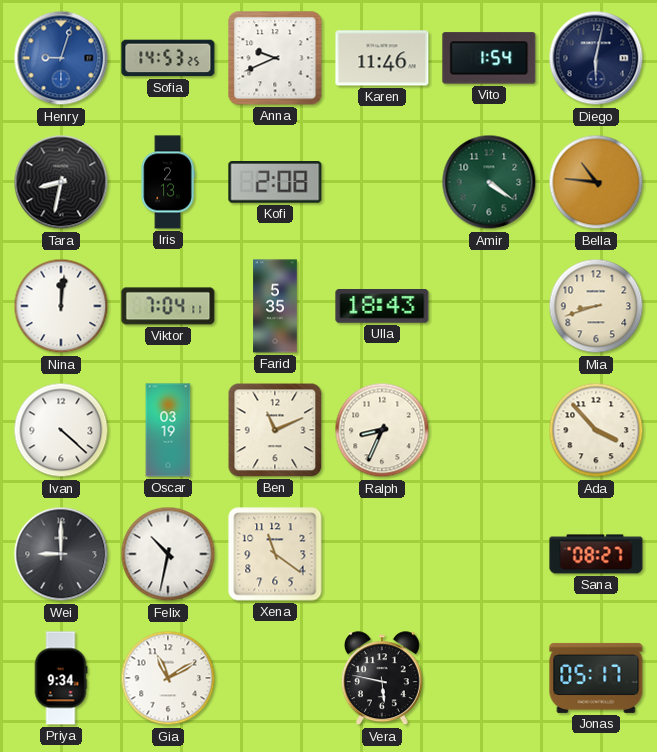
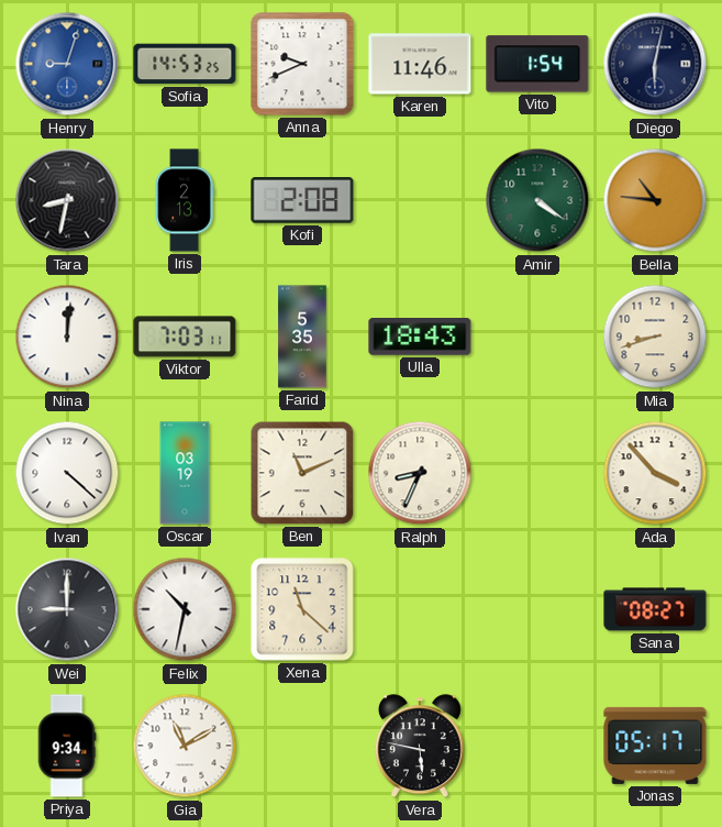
Viktor: 7:04 -> 7:03
Xena: 11:21 -> 11:22
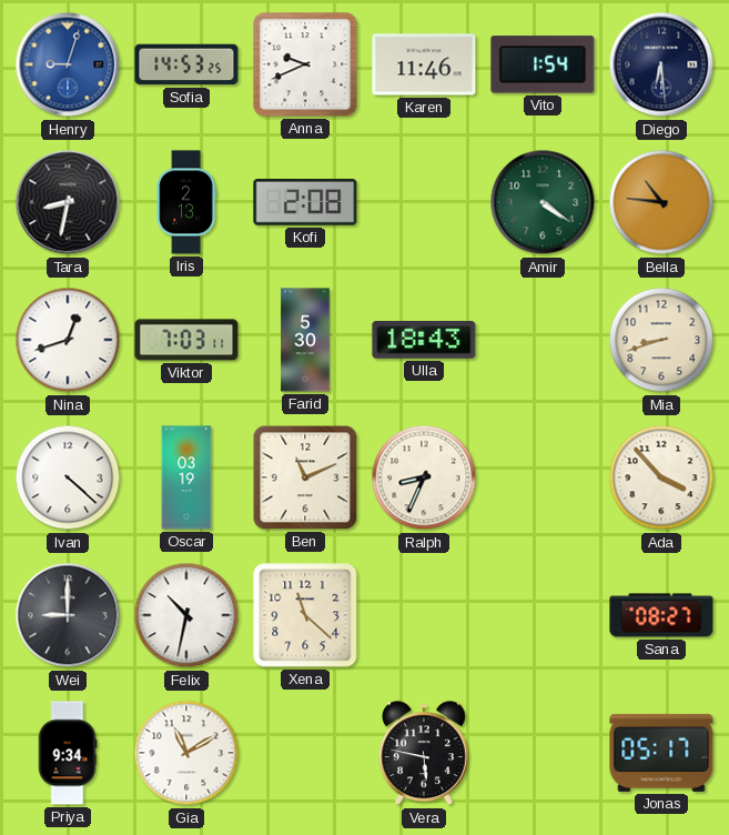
Diego: 6:02 -> 6:29
Nina: 12:01 -> 12:42
Farid: 5:35 -> 5:30
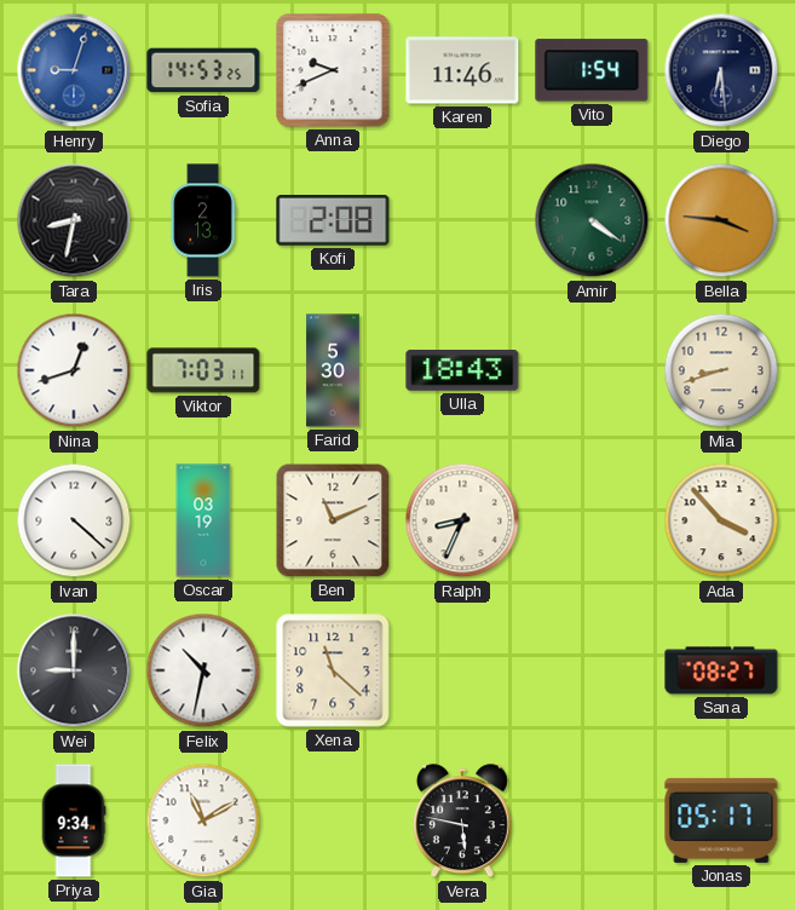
Bella: 10:46 -> 3:46
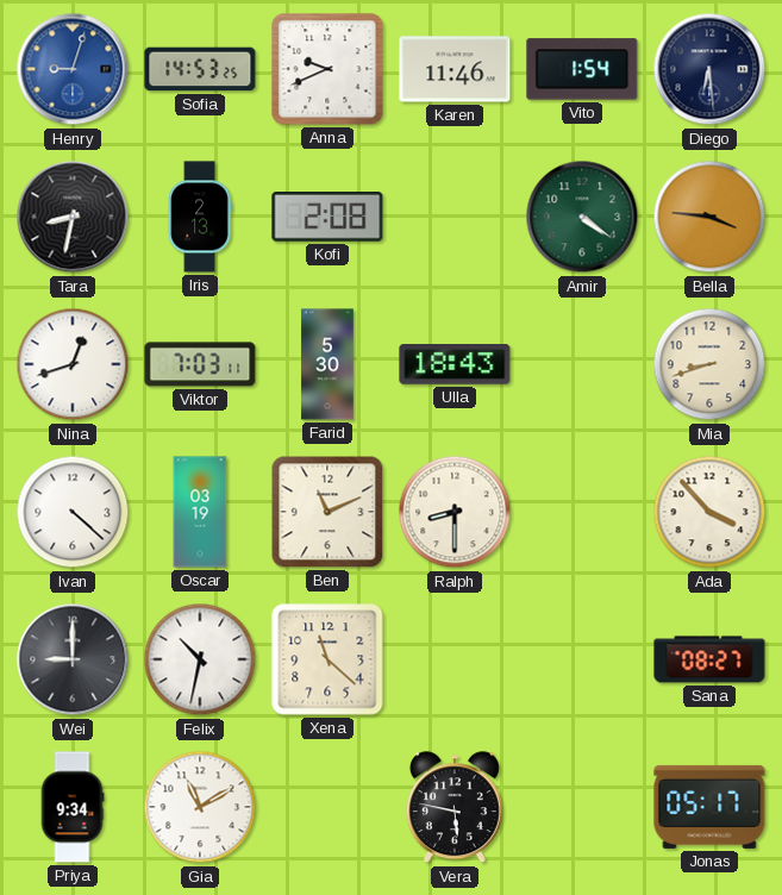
Ralph: 8:34 -> 8:30
